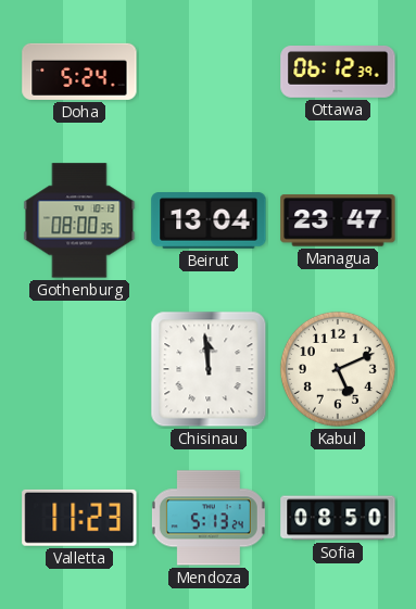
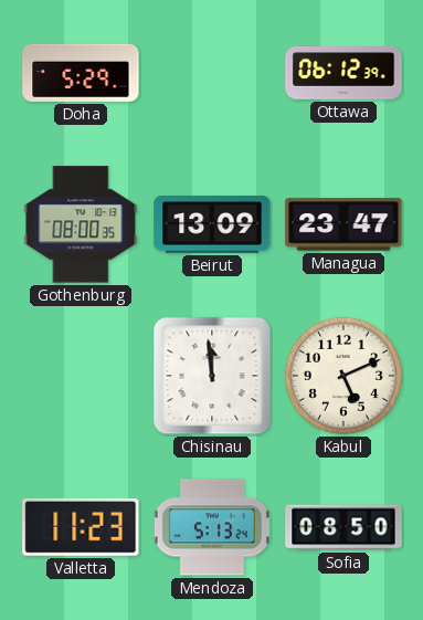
Doha: 5:24 -> 5:29
Beirut: 13:04 -> 13:09
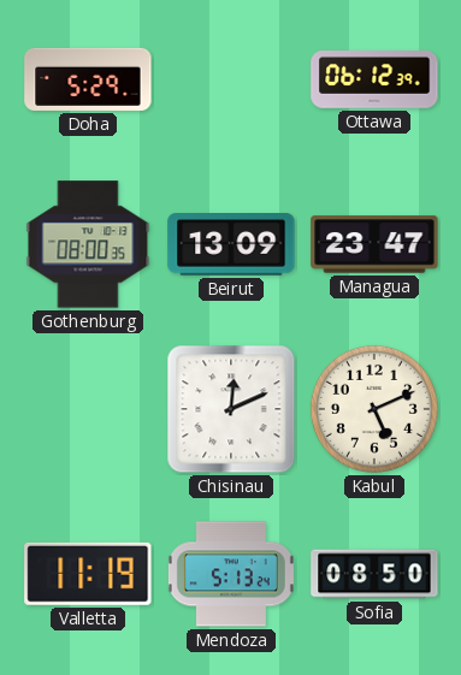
Chisinau: 11:59 -> 12:11
Valletta: 11:23 -> 11:19
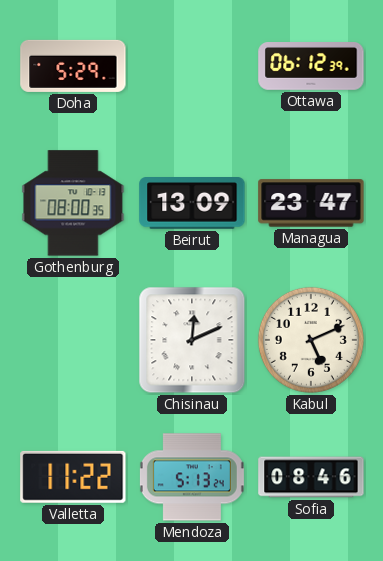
Valletta: 11:19 -> 11:22
Sofia: 08:50 -> 08:46
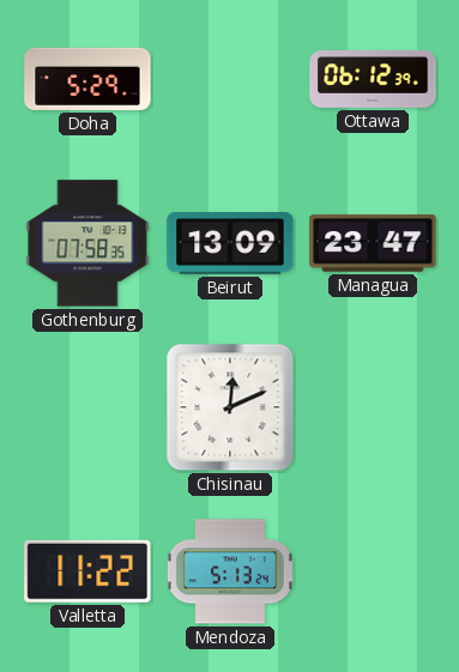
Gothenburg: 08:00 -> 07:58
Kabul: 5:11 -> none
Sofia: 08:46 -> none
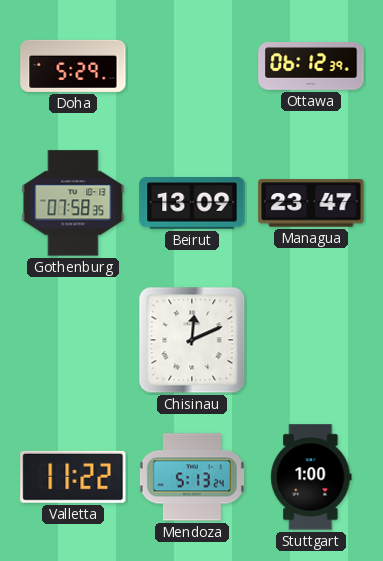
Stuttgart: none -> 1:00
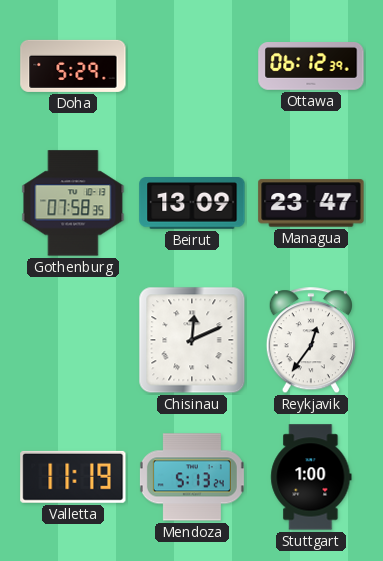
Reykjavik: none -> 12:36
Valletta: 11:22 -> 11:19
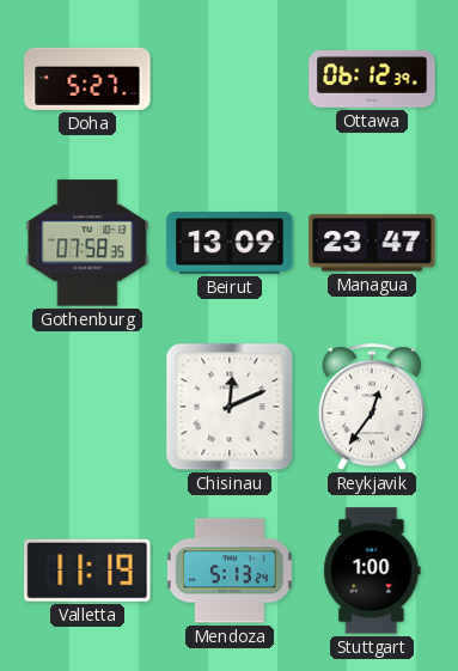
Doha: 5:29 -> 5:27
